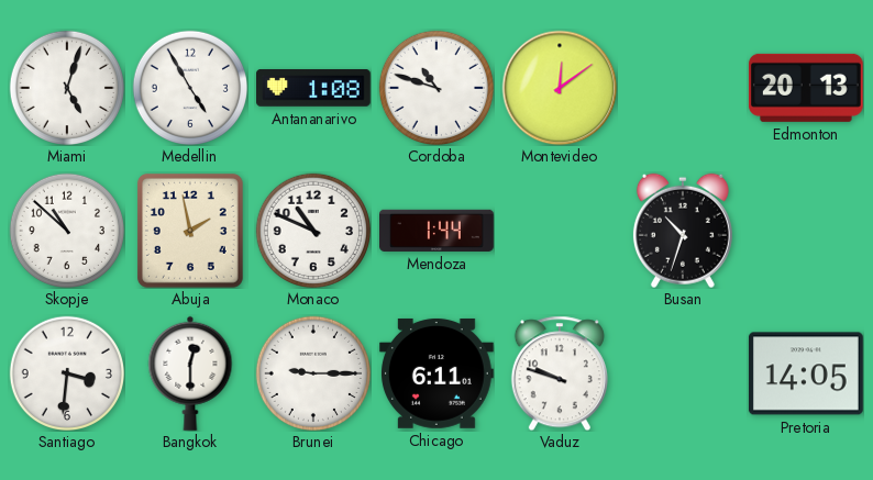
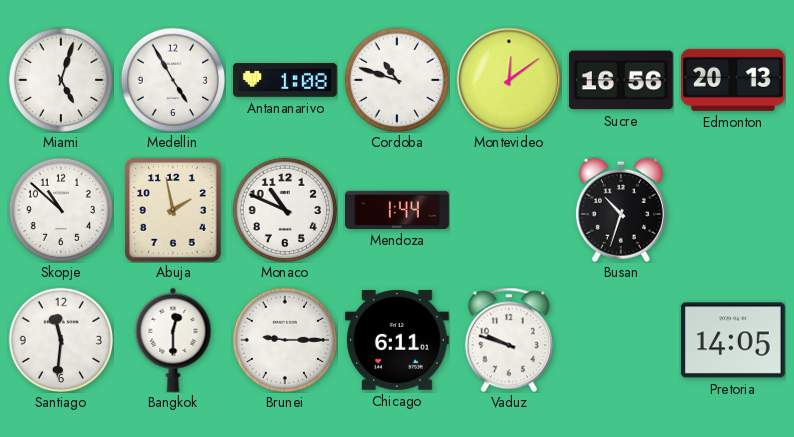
Sucre: none -> 16:56
Santiago: 3:31 -> 11:31
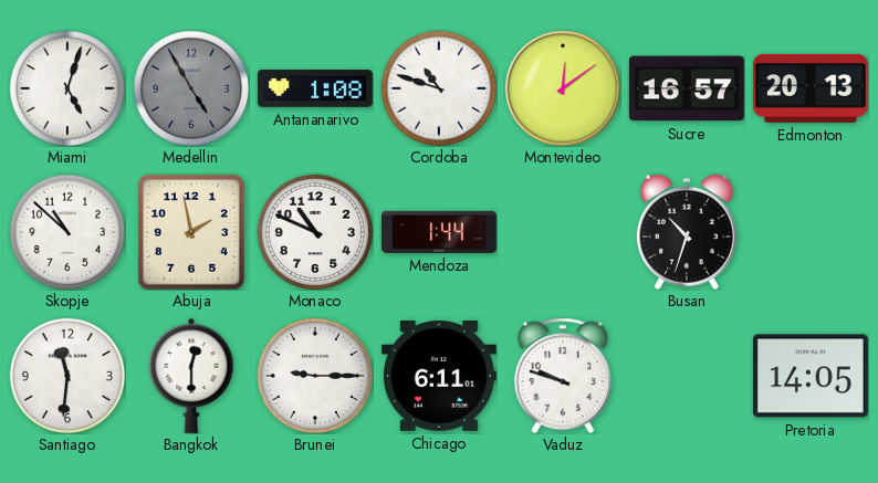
Medellin dial: white -> grey
Sucre: 16:56 -> 16:57
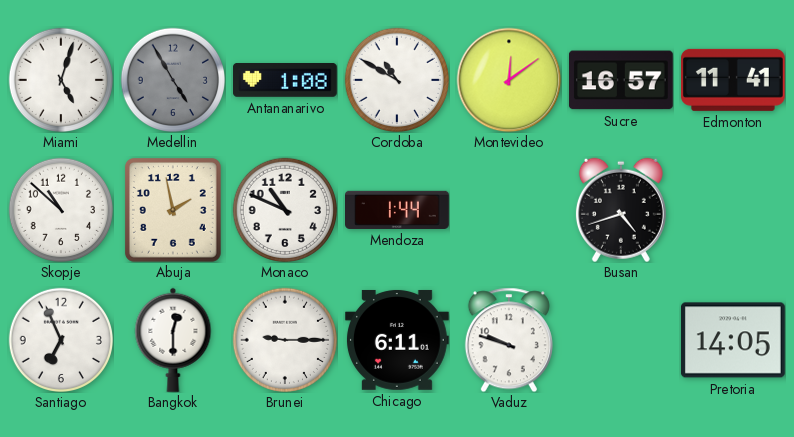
Cordoba: 10:48 -> 10:50
Edmonton: 20:13 -> 11:41
Busan: 10:33 -> 4:42
Santiago: 11:31 -> 6:56
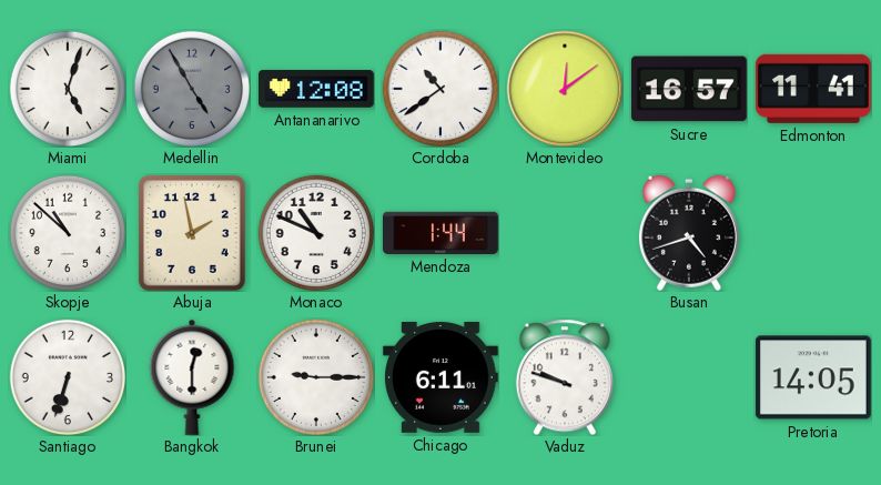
Antananarivo: 1:08 -> 12:08
Cordoba: 10:50 -> 10:39
Santiago: 6:56 -> 6:33
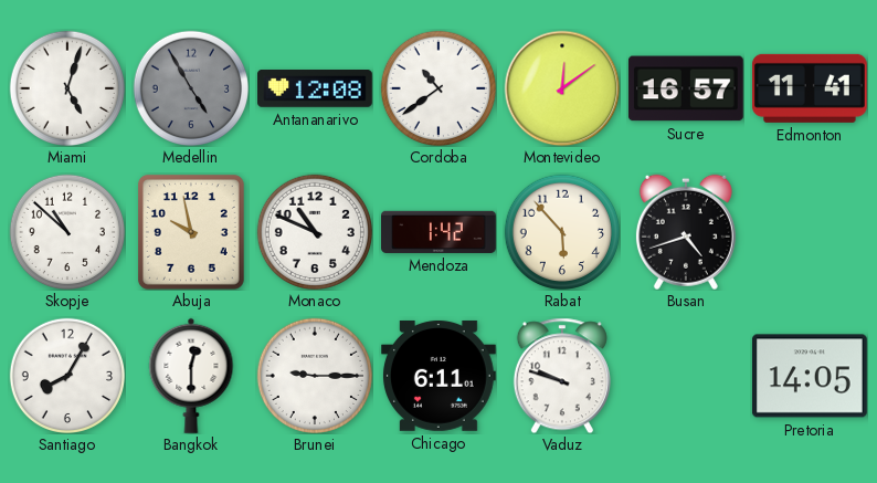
Abuja: 1:58 -> 9:58
Mendoza: 1:44 -> 1:42
Rabat: none -> 5:53
Santiago: 6:33 -> 8:05
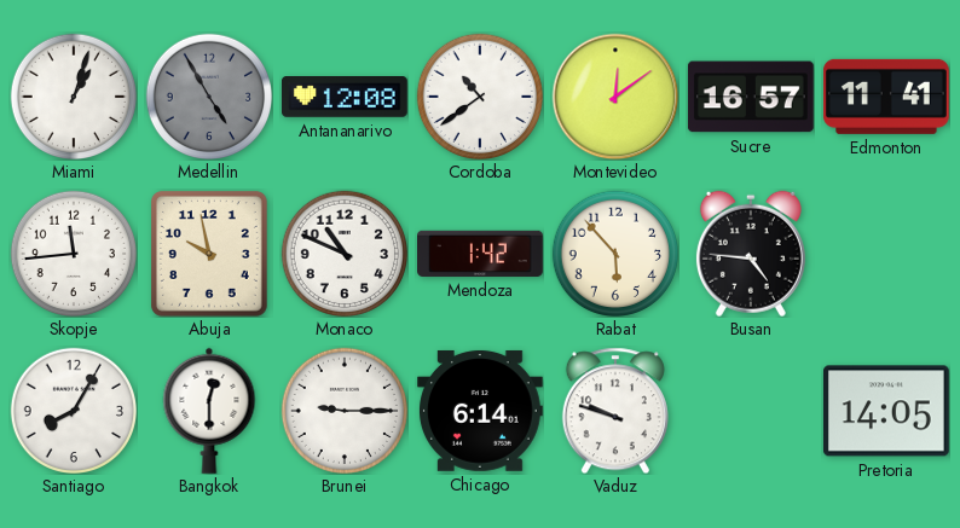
Miami: 5:03 -> 1:03
Skopje: 10:52 -> 11:44
Busan: 4:42 -> 4:46
Chicago: 6:11 -> 6:14
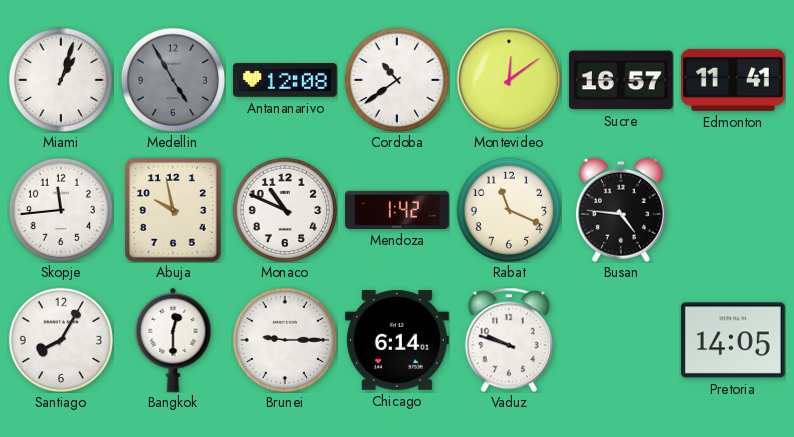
Rabat: 5:53 -> 11:19
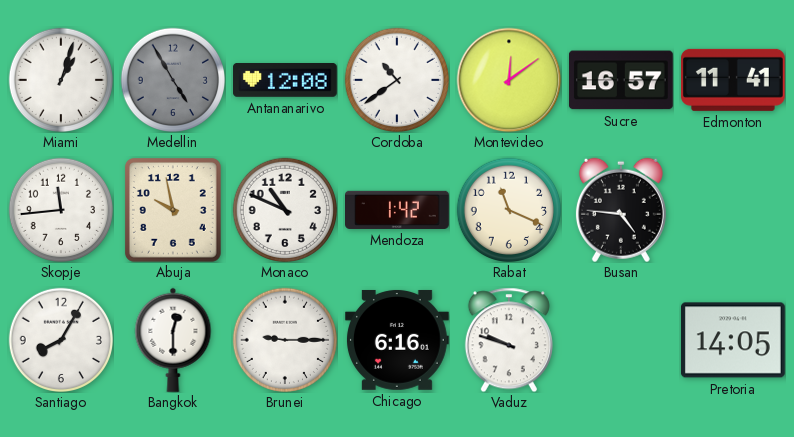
Chicago: 6:14 -> 6:16
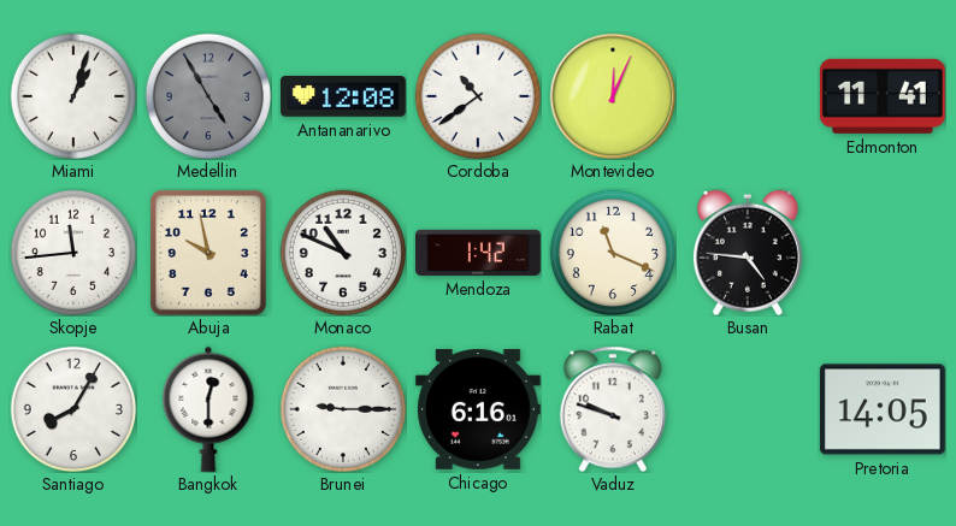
Montevideo: 12:09 -> 12:04
Sucre: 16:57 -> none
